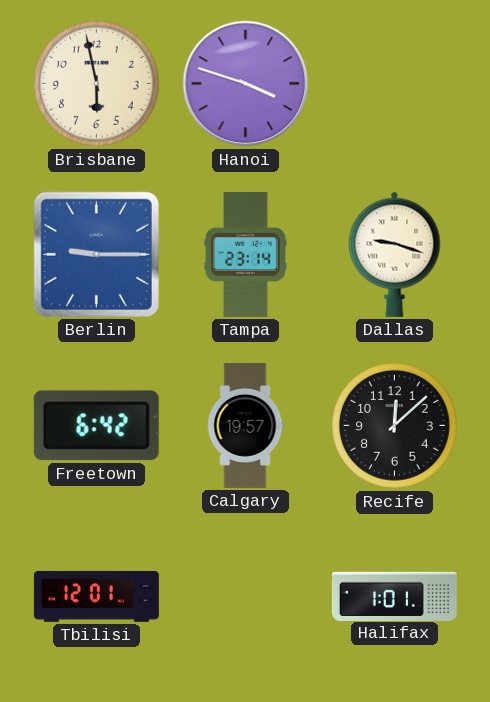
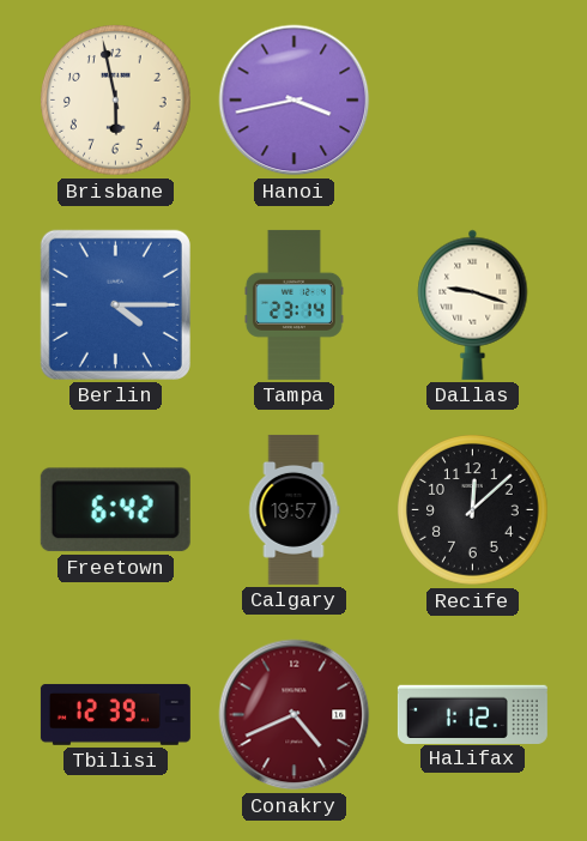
Hanoi: 3:48 -> 3:43
Berlin: 9:15 -> 4:15
Tbilisi: 12:01 -> 12:39
Conakry: none -> 4:41
Halifax: 1:01 -> 1:12
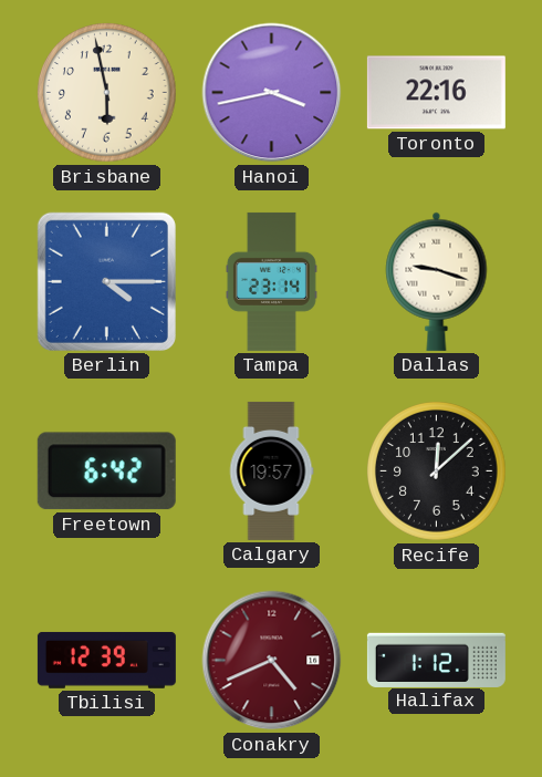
Toronto: none -> 22:16
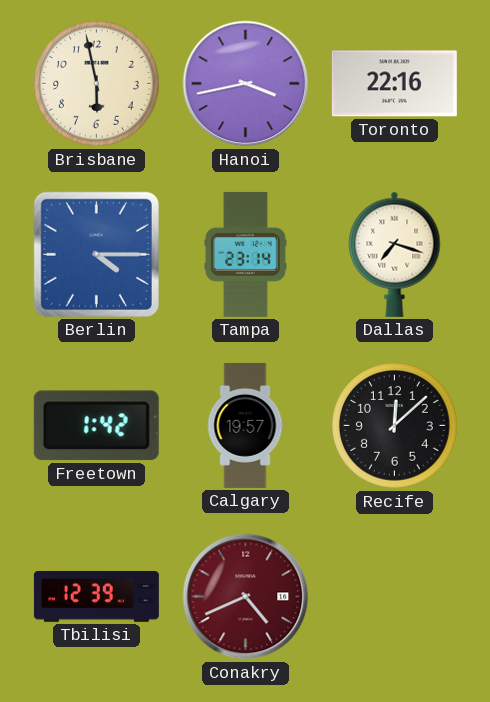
Dallas: 9:18 -> 7:18
Freetown: 6:42 -> 1:42
Halifax: 1:12 -> none
